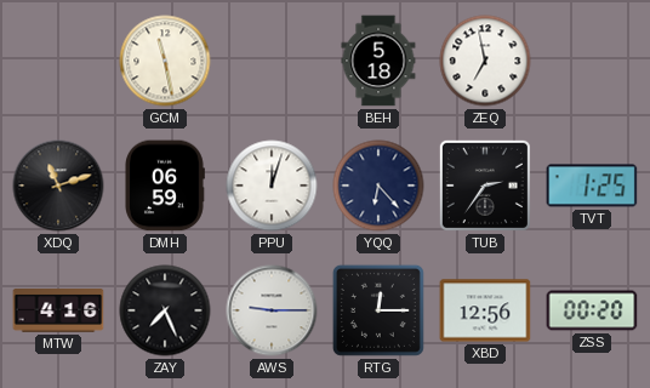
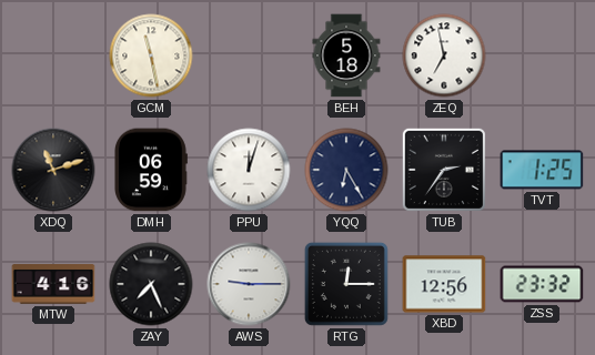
YQQ: 6:23 -> 6:25
ZSS: 00:20 -> 23:32
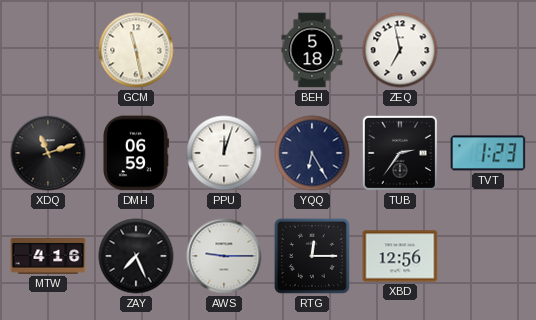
TVT: 1:25 -> 1:23
ZSS: 23:32 -> none
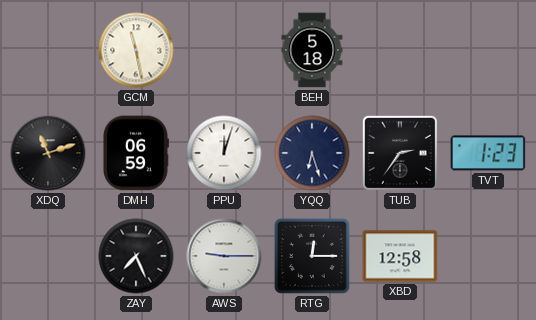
ZEQ: 6:58 -> none
YQQ: 6:25 -> 6:27
MTW: 4:16 -> none
XBD: 12:56 -> 12:58
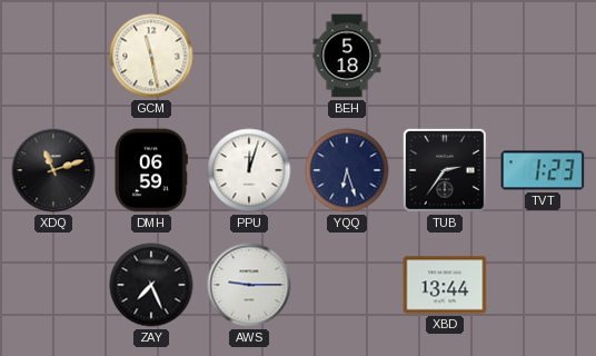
RTG: 12:15 -> none
XBD: 12:58 -> 13:44
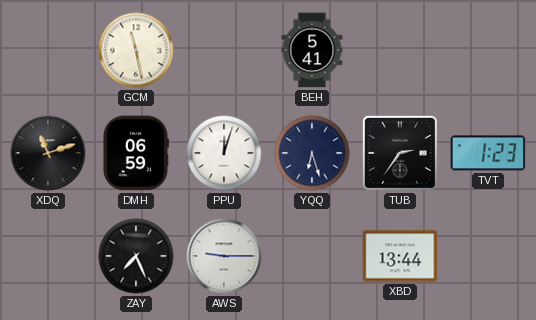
BEH: 5:18 -> 5:41
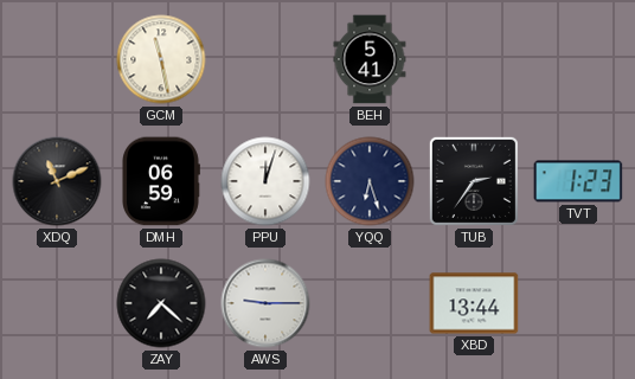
XDQ: 11:12 -> 11:11
ZAY: 7:26 -> 7:22
